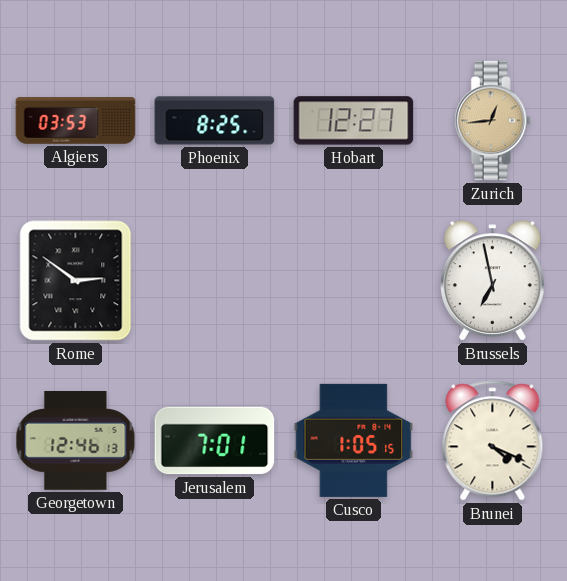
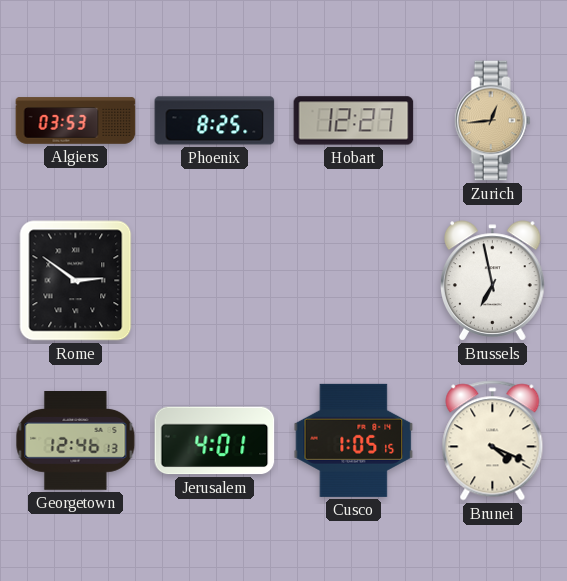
Jerusalem: 7:01 -> 4:01
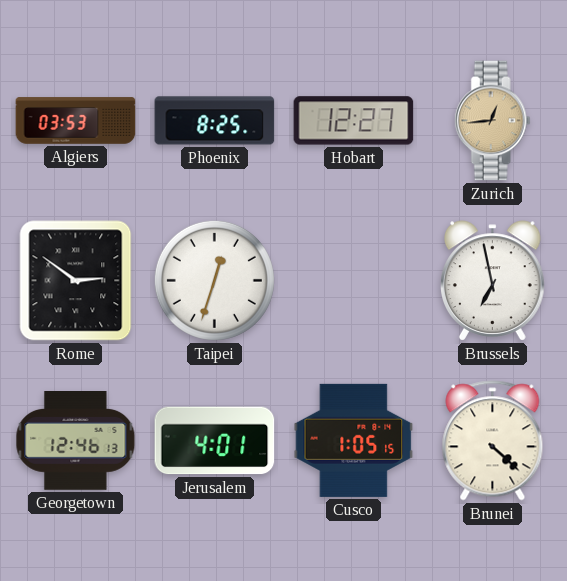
Taipei: none -> 12:33
Brunei: 4:19 -> 4:22
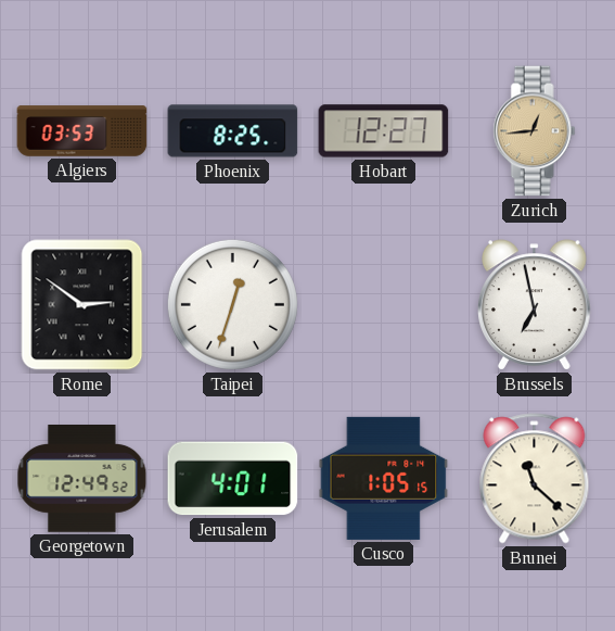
Georgetown: 12:46 -> 12:49
Brunei: 4:22 -> 11:22
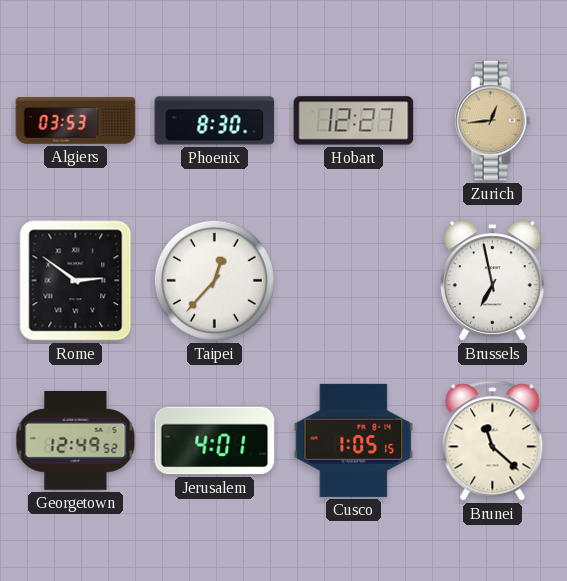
Phoenix: 8:25 -> 8:30
Taipei: 12:33 -> 12:37
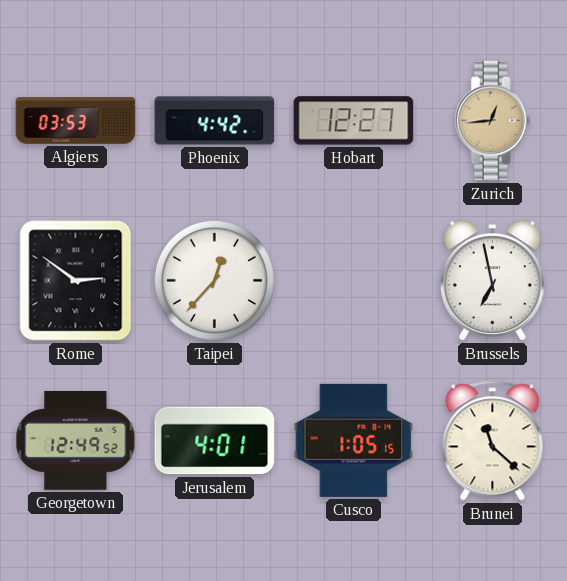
Phoenix: 8:30 -> 4:42
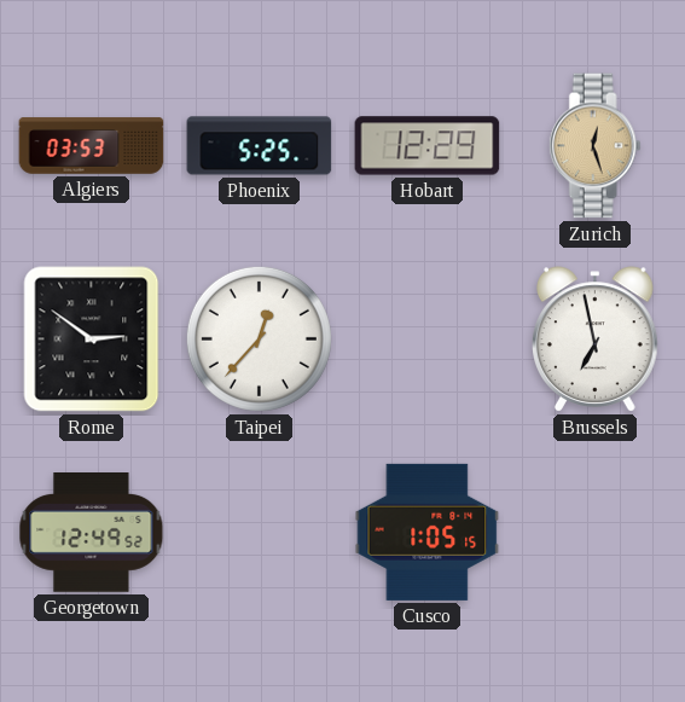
Phoenix: 4:42 -> 5:25
Hobart: 12:27 -> 12:29
Zurich: 12:44 -> 12:27
Jerusalem: 4:01 -> none
Brunei: 11:22 -> none
